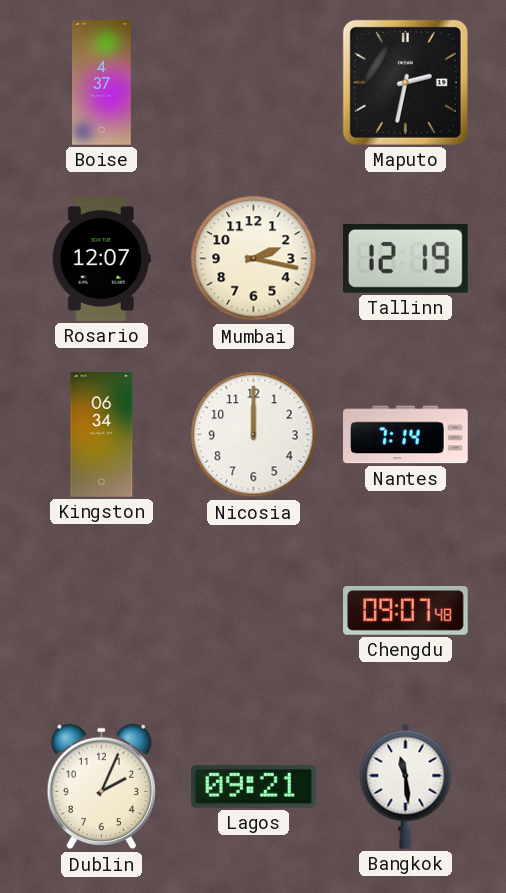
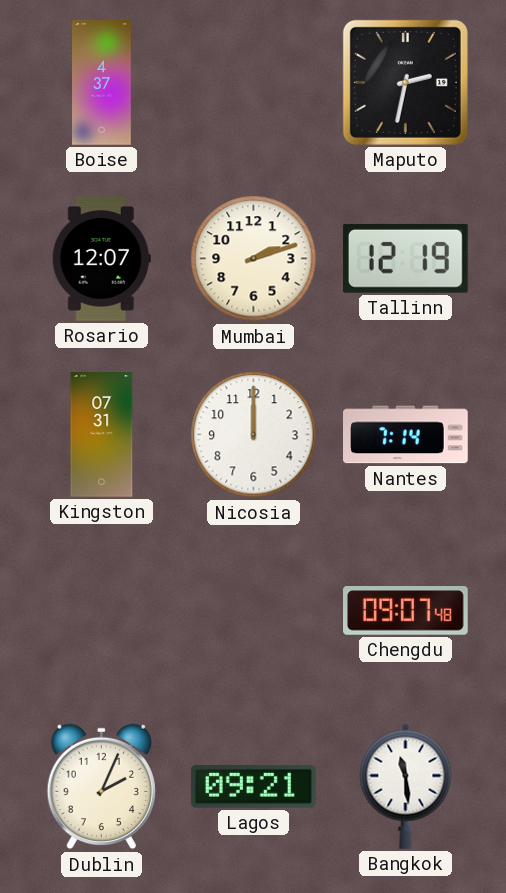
Mumbai: 2:17 -> 2:12
Kingston: 06:34 -> 07:31
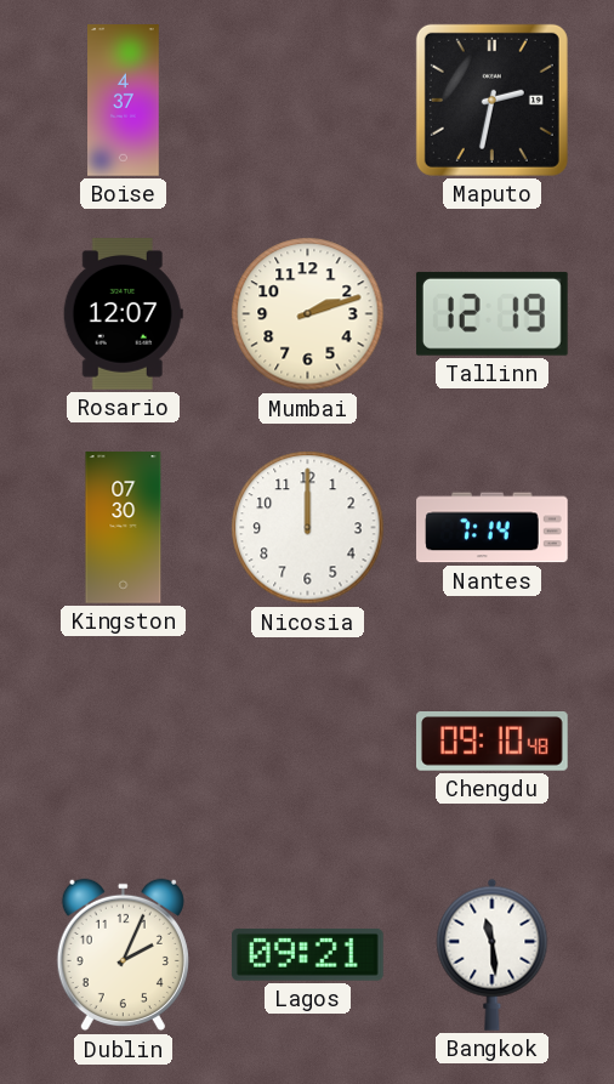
Kingston: 07:31 -> 07:30
Chengdu: 09:07 -> 09:10
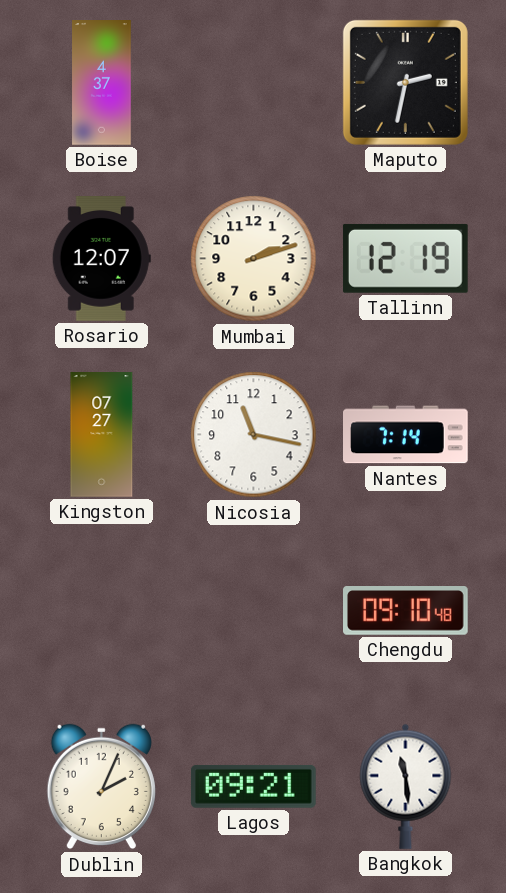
Kingston: 07:30 -> 07:27
Nicosia: 12:00 -> 11:17
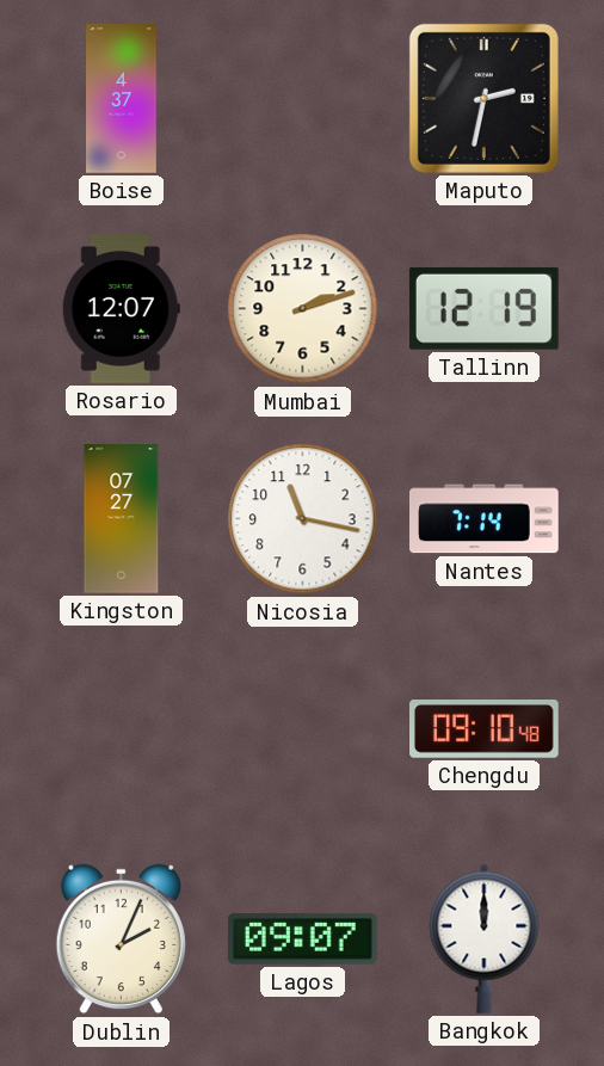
Lagos: 09:21 -> 09:07
Bangkok: 11:29 -> 12:00
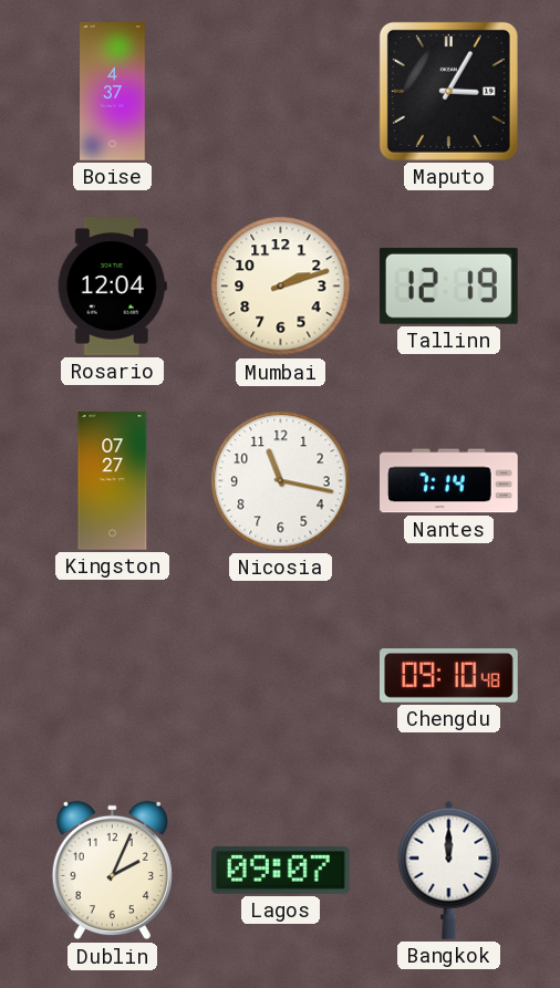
Maputo: 2:32 -> 3:05
Rosario: 12:07 -> 12:04
